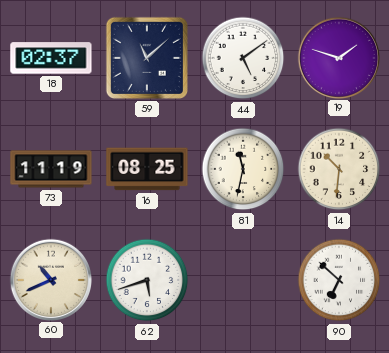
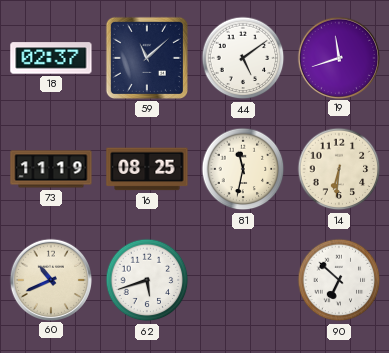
19: 1:48 -> 11:42
14: 10:31 -> 6:31
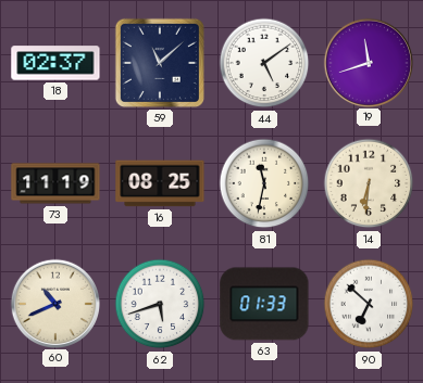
63: none -> 01:33
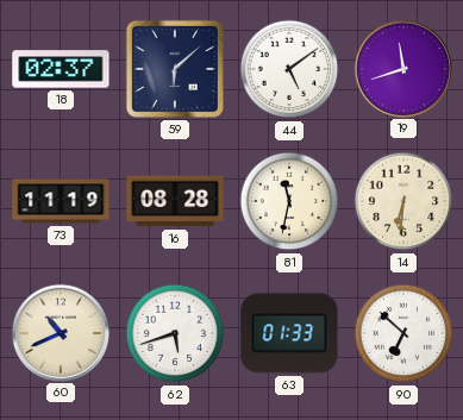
59: 11:08 -> 6:08
16: 08:25 -> 08:28
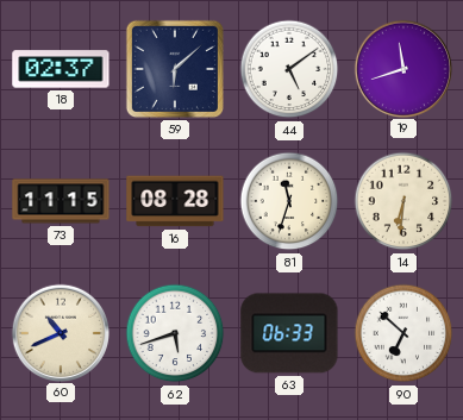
73: 11:19 -> 11:15
81: 11:32 -> 11:33
63: 01:33 -> 06:33
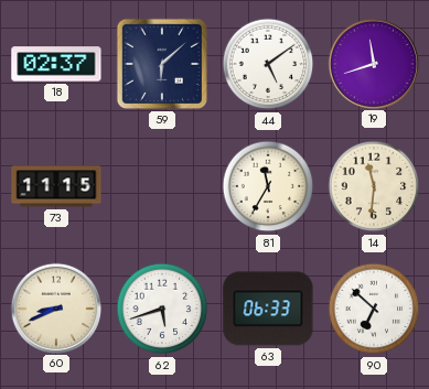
16: 08:28 -> none
81: 11:33 -> 11:35
14: 6:31 -> 11:31
60: 10:41 -> 8:41
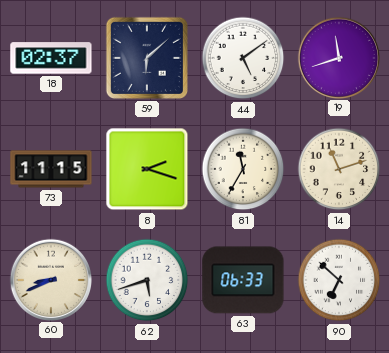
8: none -> 2:18
14: 11:31 -> 11:12
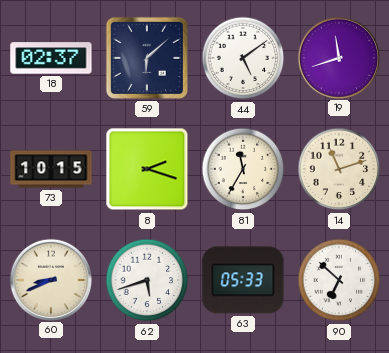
73: 11:15 -> 10:15
63: 06:33 -> 05:33
